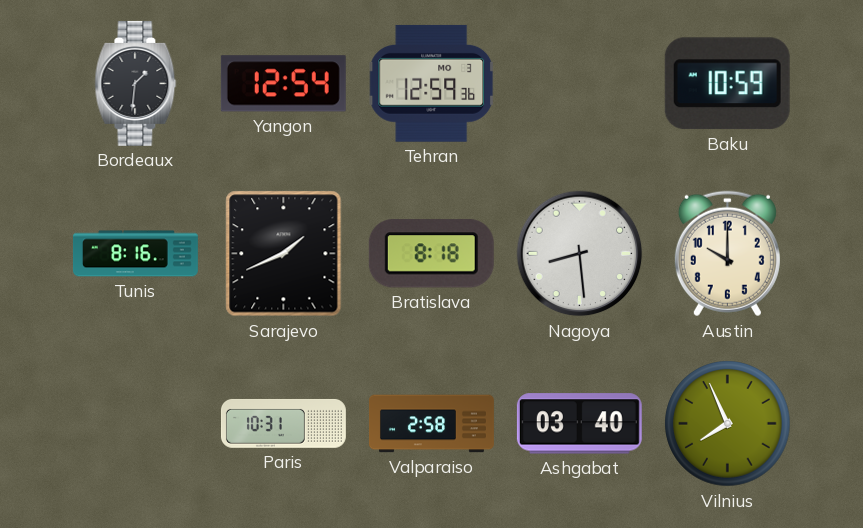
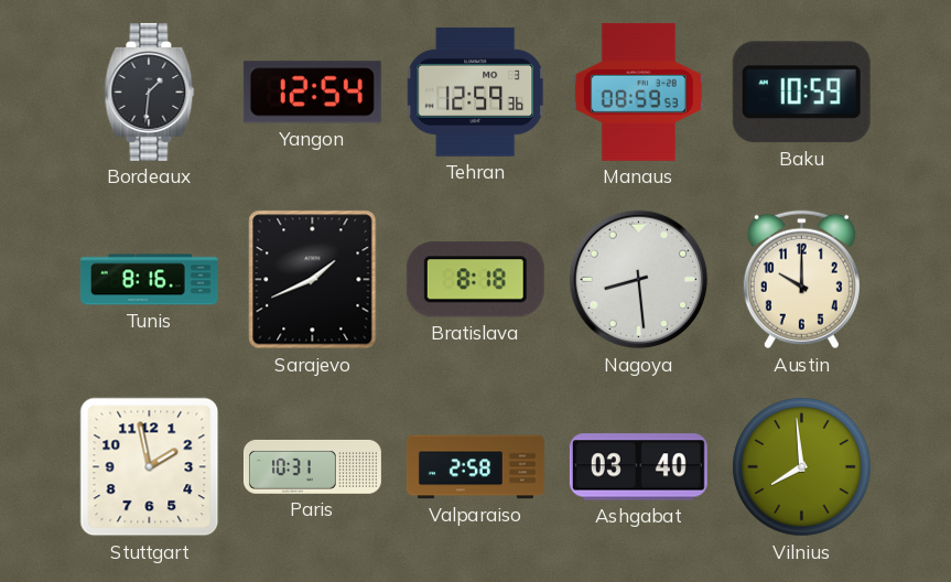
Manaus: none -> 08:59
Stuttgart: none -> 1:58
Vilnius: 7:56 -> 7:59
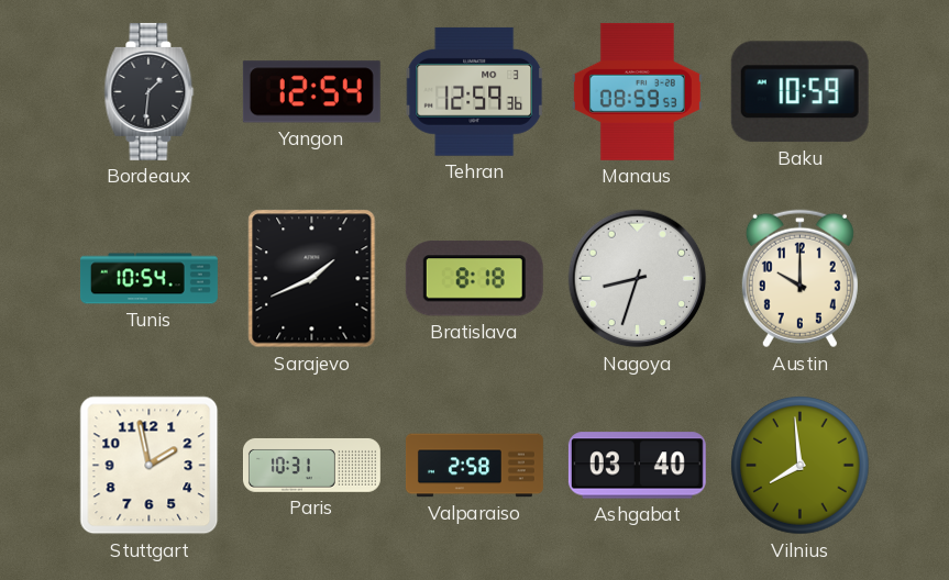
Tunis: 8:16 -> 10:54
Nagoya: 8:29 -> 8:33
